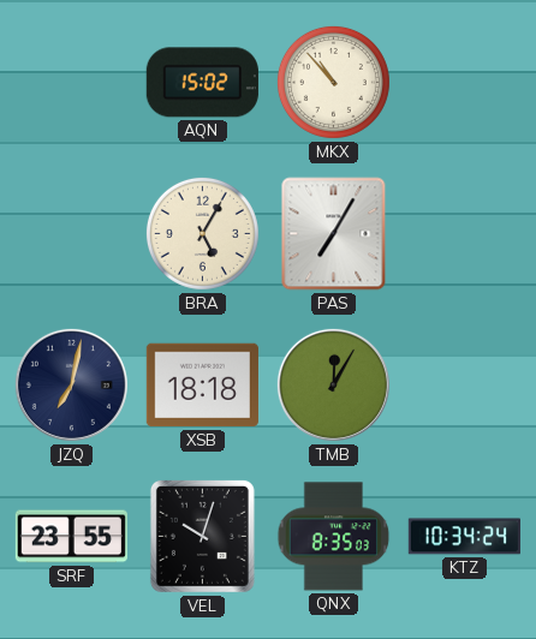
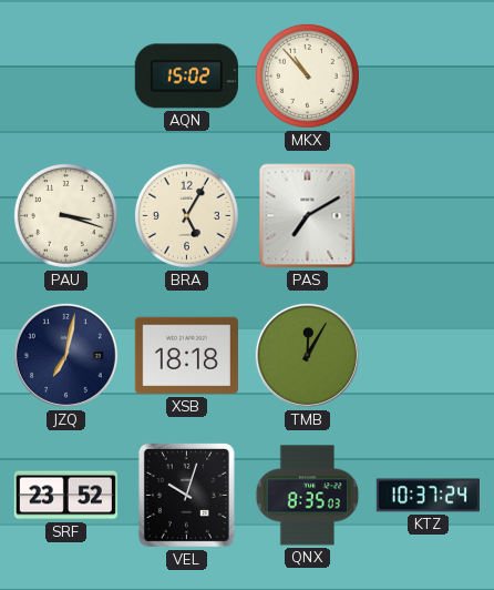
PAU: none -> 3:18
PAS: 7:05 -> 7:10
SRF: 23:55 -> 23:52
KTZ: 10:34 -> 10:37
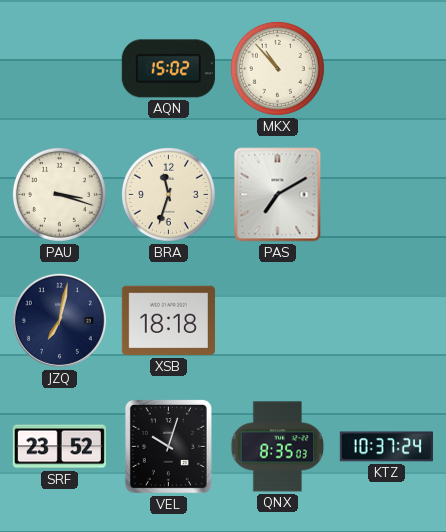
BRA: 5:05 -> 11:33
TMB: 12:05 -> none
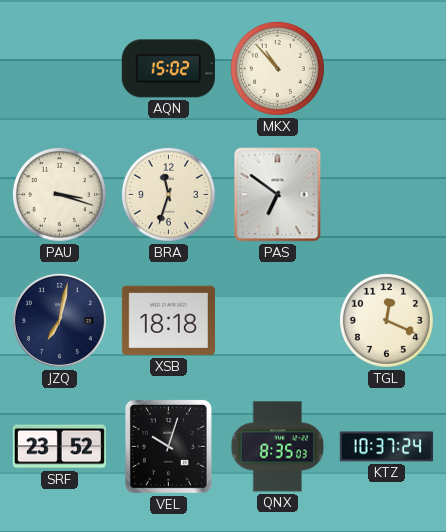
PAS: 7:10 -> 6:51
TGL: none -> 12:19
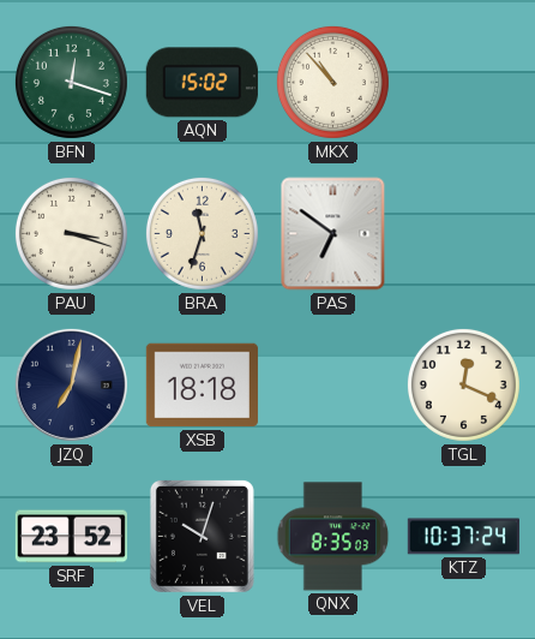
BFN: none -> 12:18
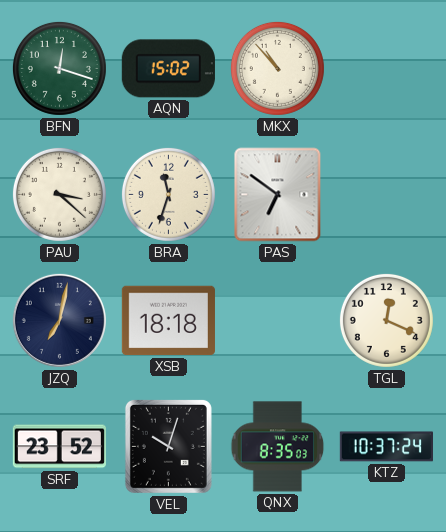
PAU: 3:18 -> 3:22
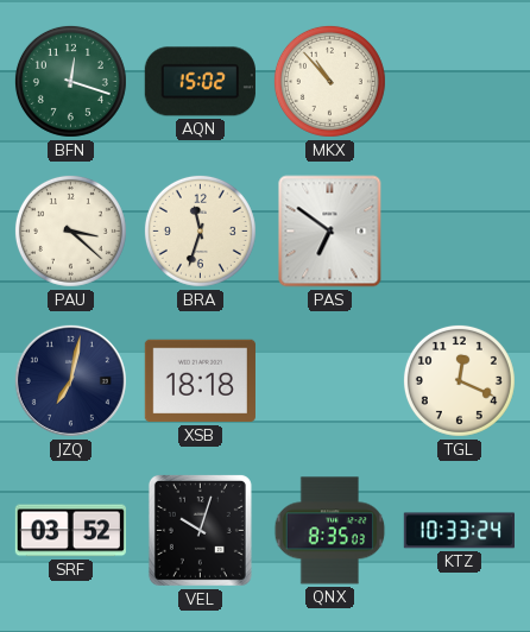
SRF: 23:52 -> 03:52
KTZ: 10:37 -> 10:33
